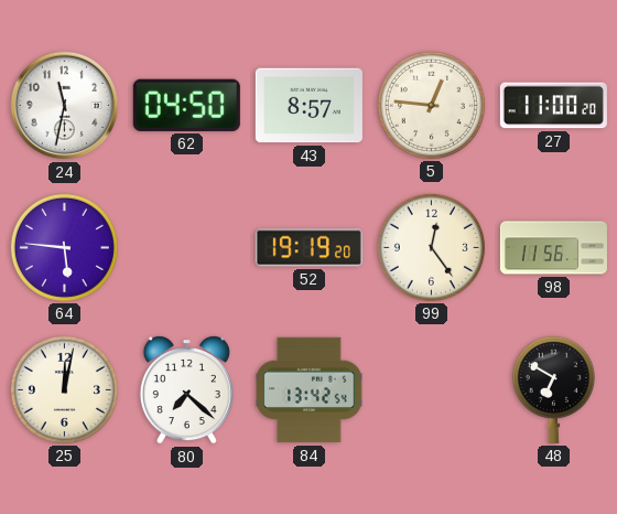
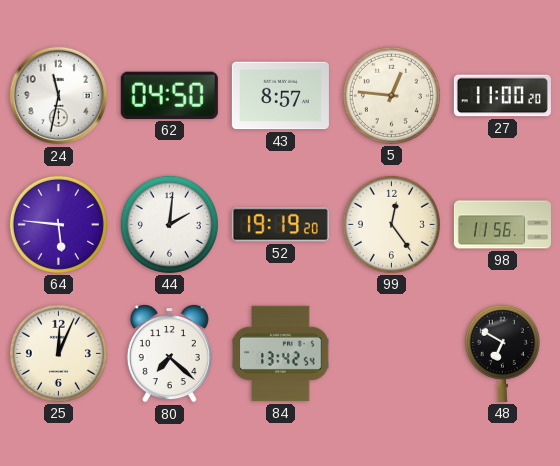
44: none -> 2:01
25: 12:02 -> 12:04
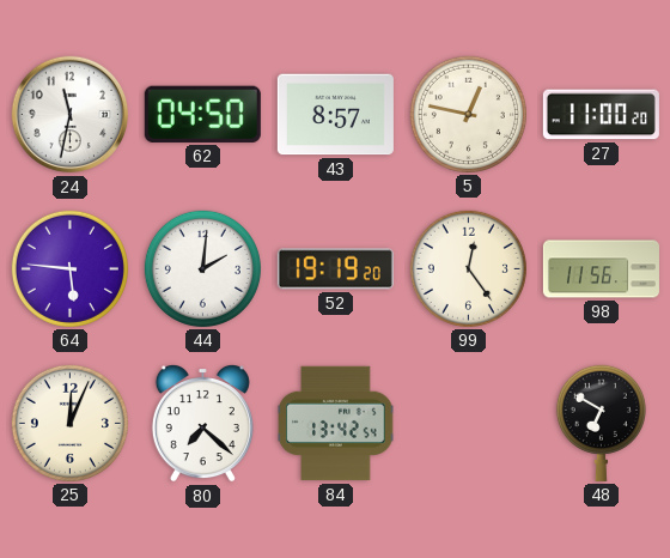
5: 12:46 -> 12:47
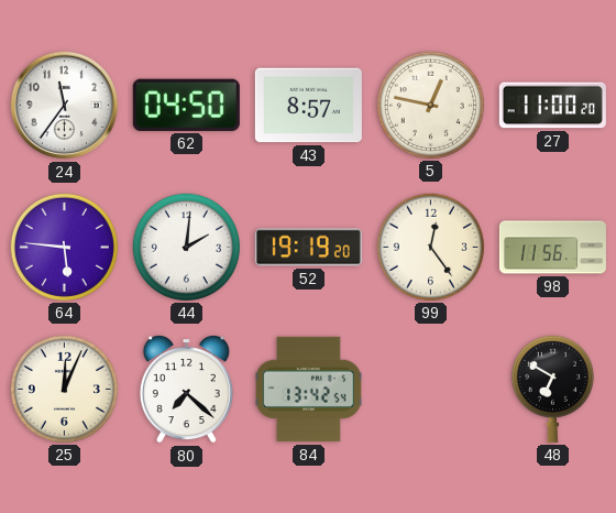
24: 11:32 -> 11:36
